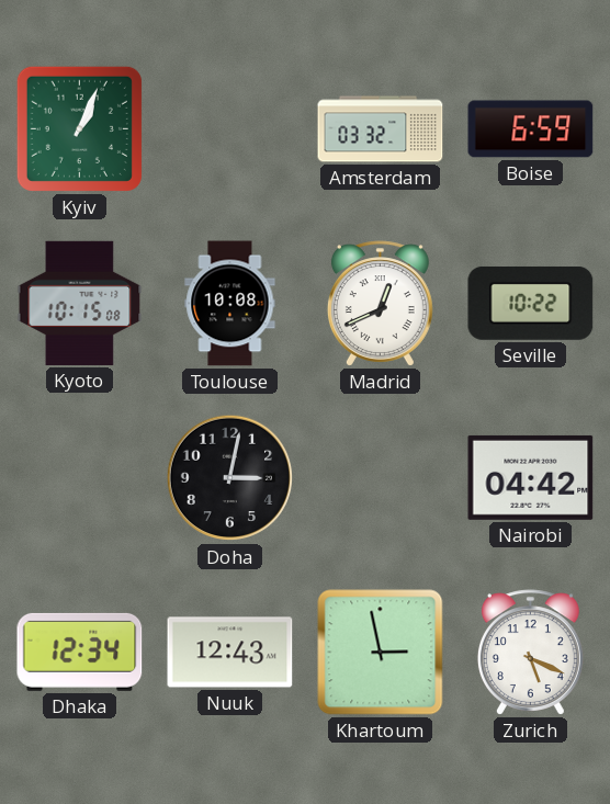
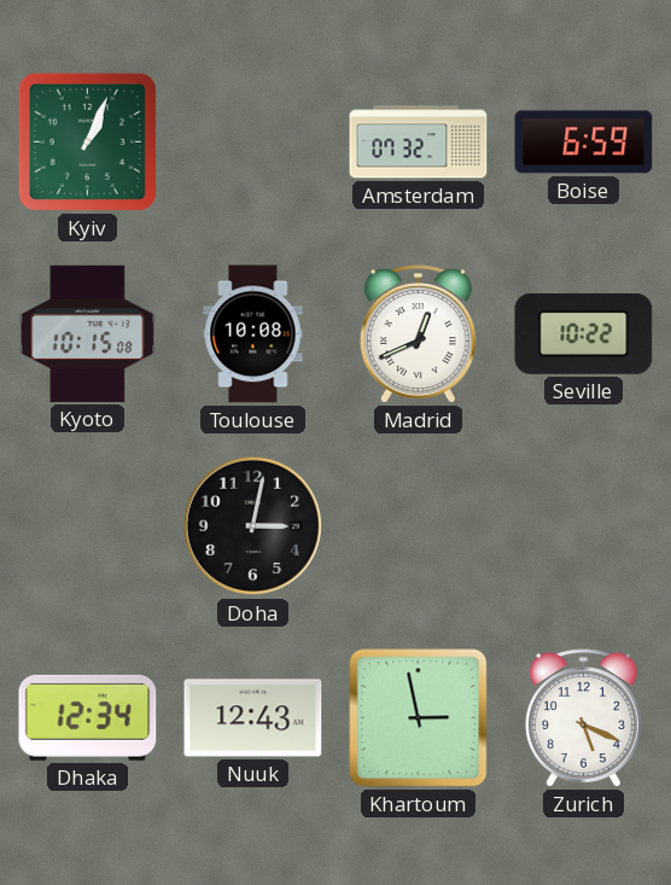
Amsterdam: 03:32 -> 07:32
Nairobi: 04:42 -> none
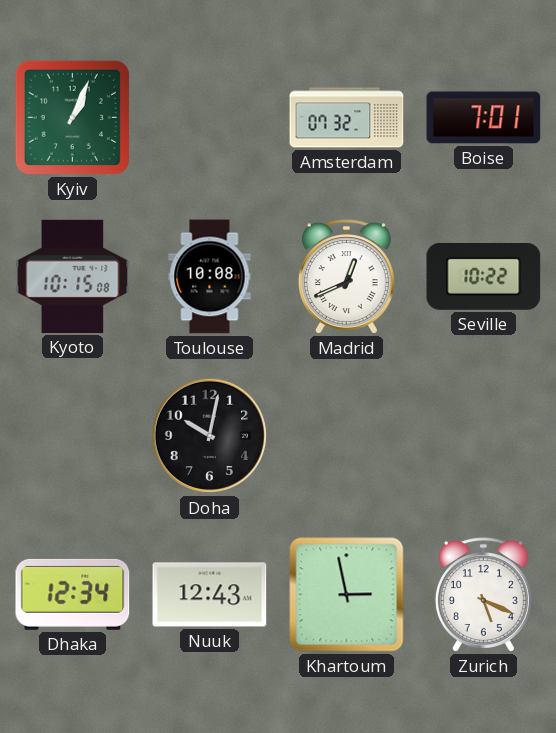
Boise: 6:59 -> 7:01
Doha: 3:02 -> 10:02
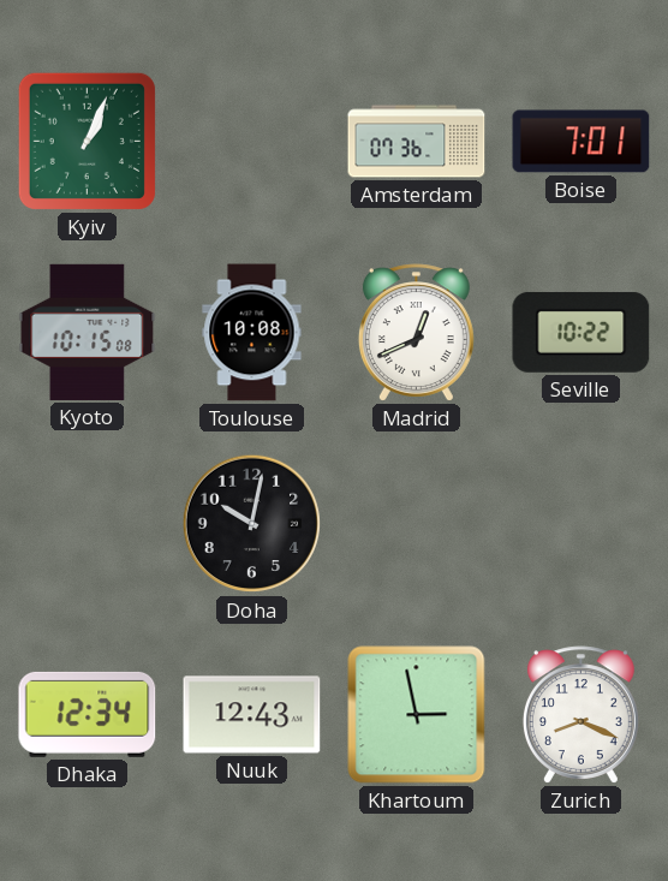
Amsterdam: 07:32 -> 07:36
Zurich: 5:19 -> 8:19
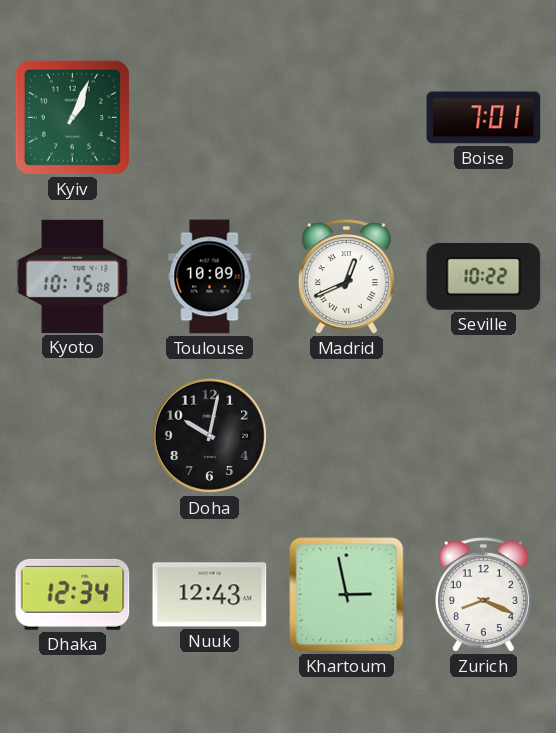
Amsterdam: 07:36 -> none
Toulouse: 10:08 -> 10:09
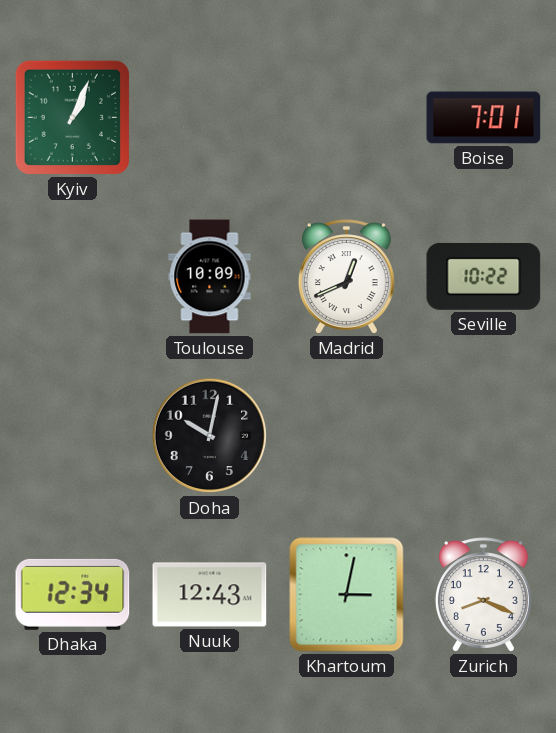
Kyoto: 10:15 -> none
Khartoum: 2:58 -> 3:02
